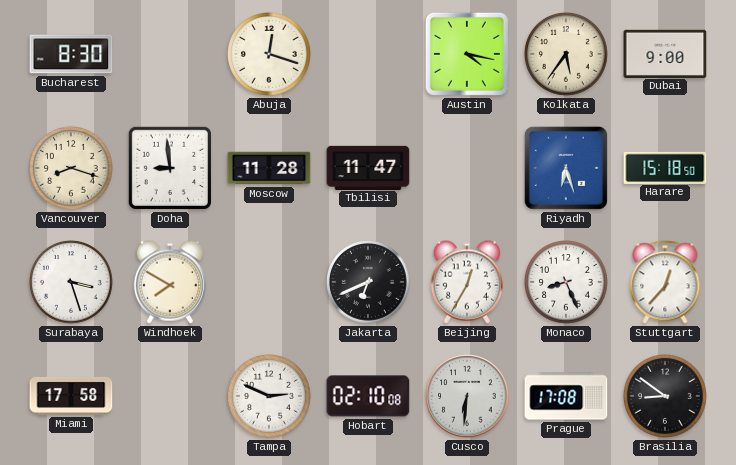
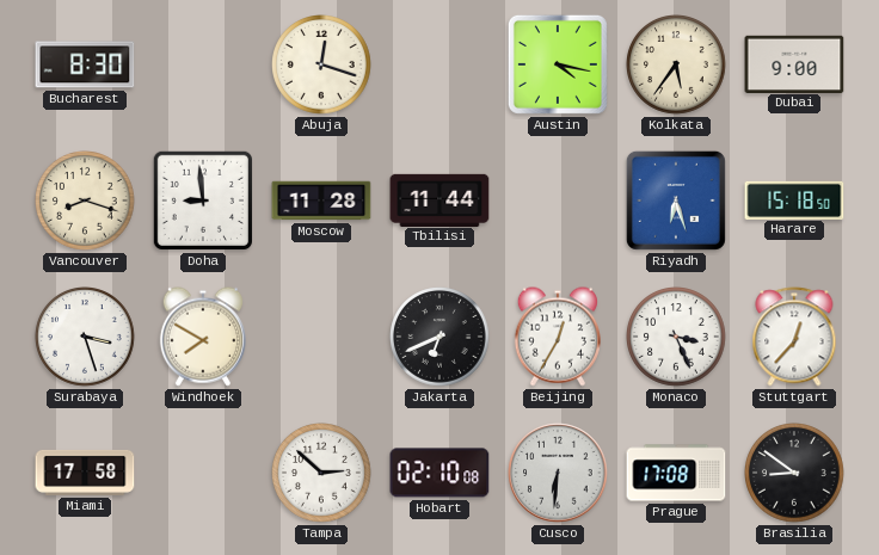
Tbilisi: 11:47 -> 11:44
Monaco: 8:26 -> 3:26
Tampa: 2:49 -> 2:52
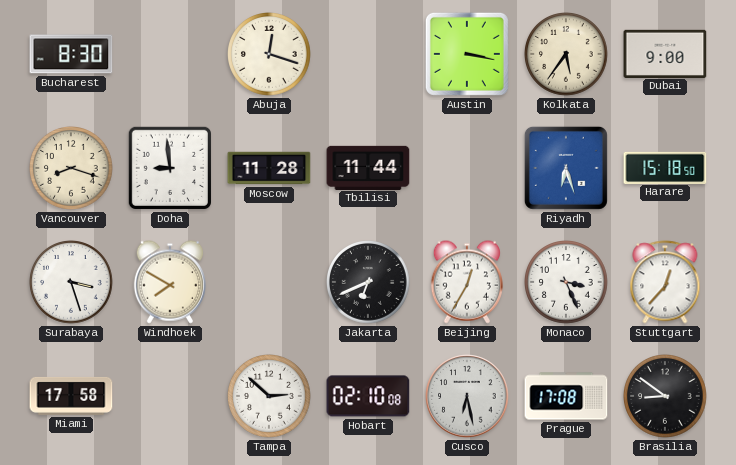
Austin: 4:17 -> 3:17
Cusco: 6:31 -> 6:28
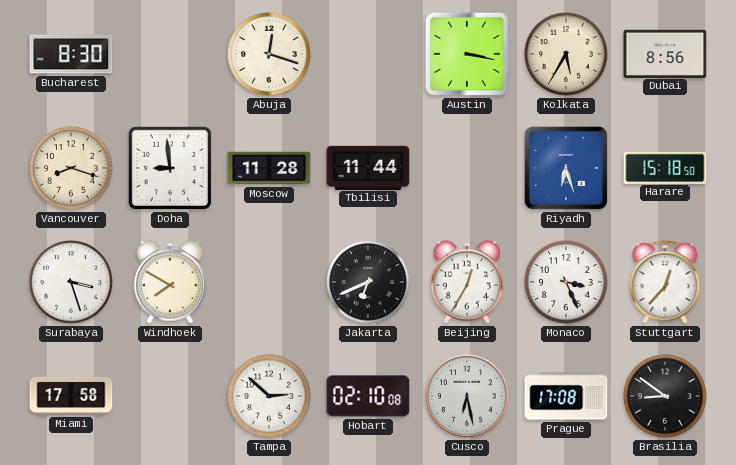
Kolkata: 5:36 -> 5:35
Dubai: 9:00 -> 8:56
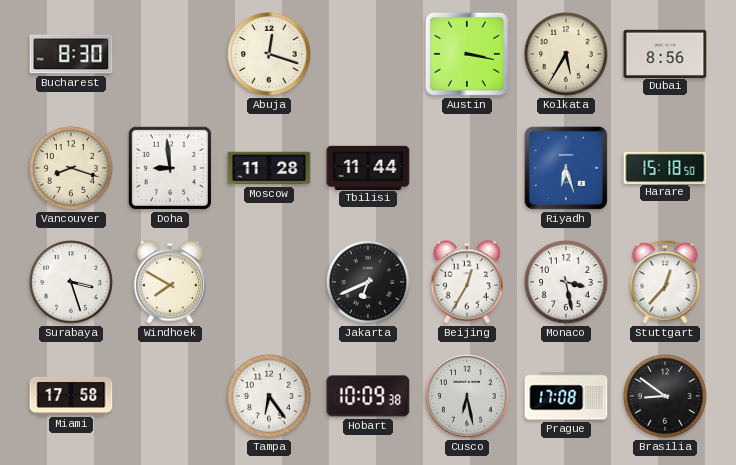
Monaco: 3:26 -> 3:28
Tampa: 2:52 -> 6:24
Hobart: 02:10 -> 10:09
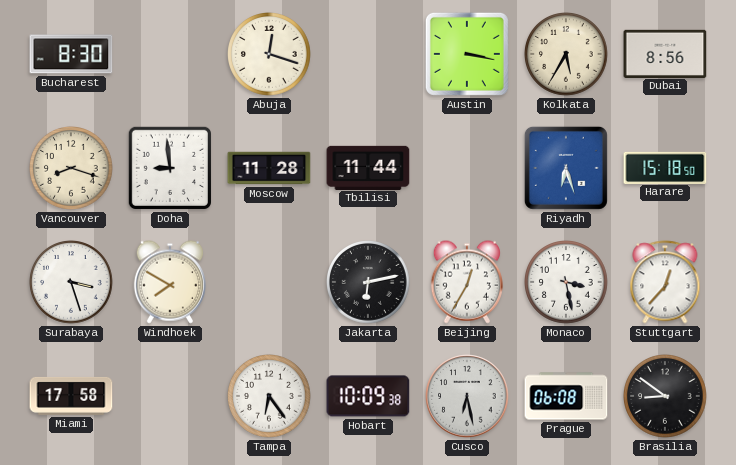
Jakarta: 6:41 -> 6:13
Prague: 17:08 -> 06:08
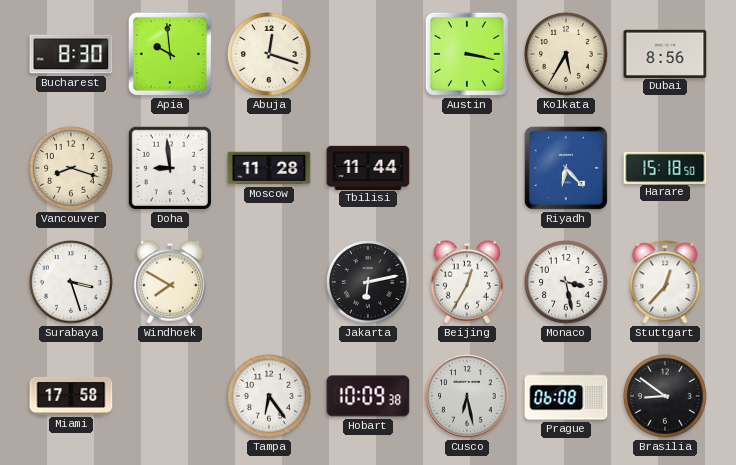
Apia: none -> 9:59
Riyadh: 6:27 -> 6:23
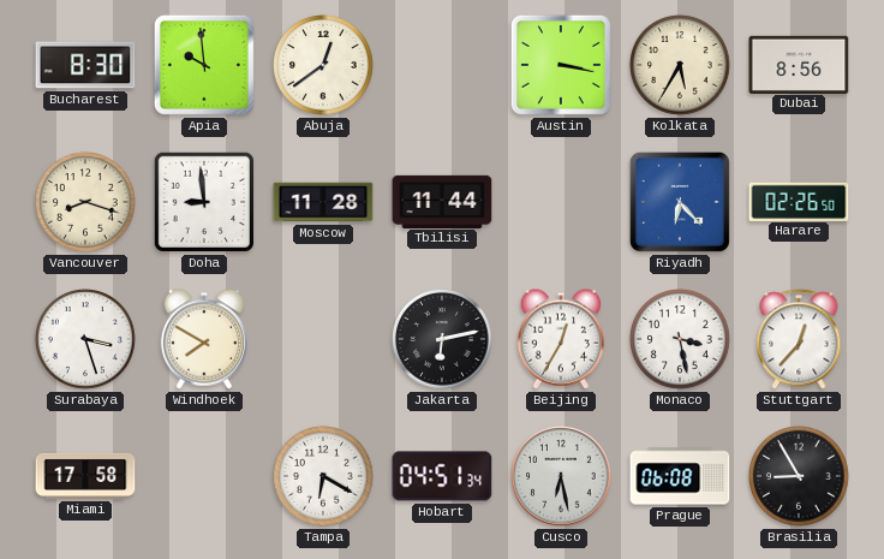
Abuja: 12:18 -> 12:39
Harare: 15:18 -> 02:26
Tampa: 6:24 -> 6:20
Hobart: 10:09 -> 04:51
Brasilia: 8:51 -> 8:55
